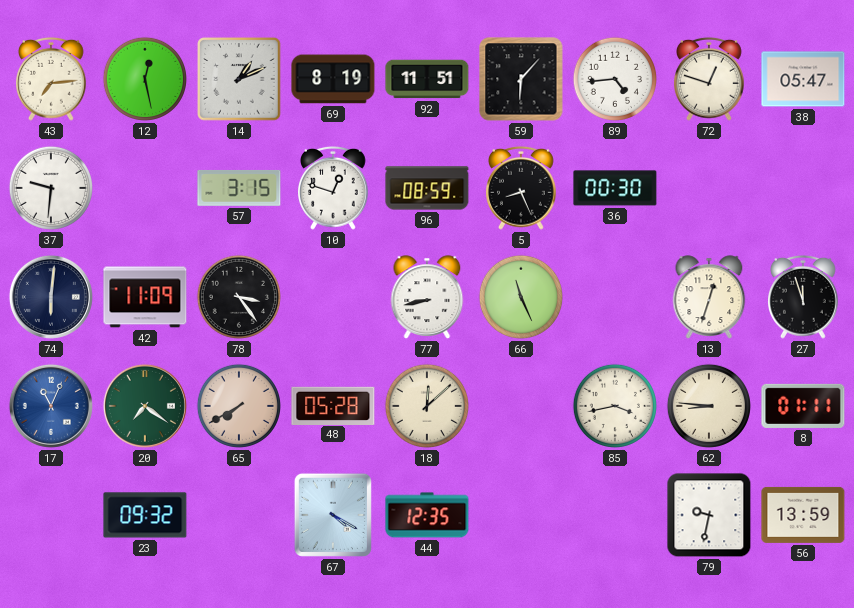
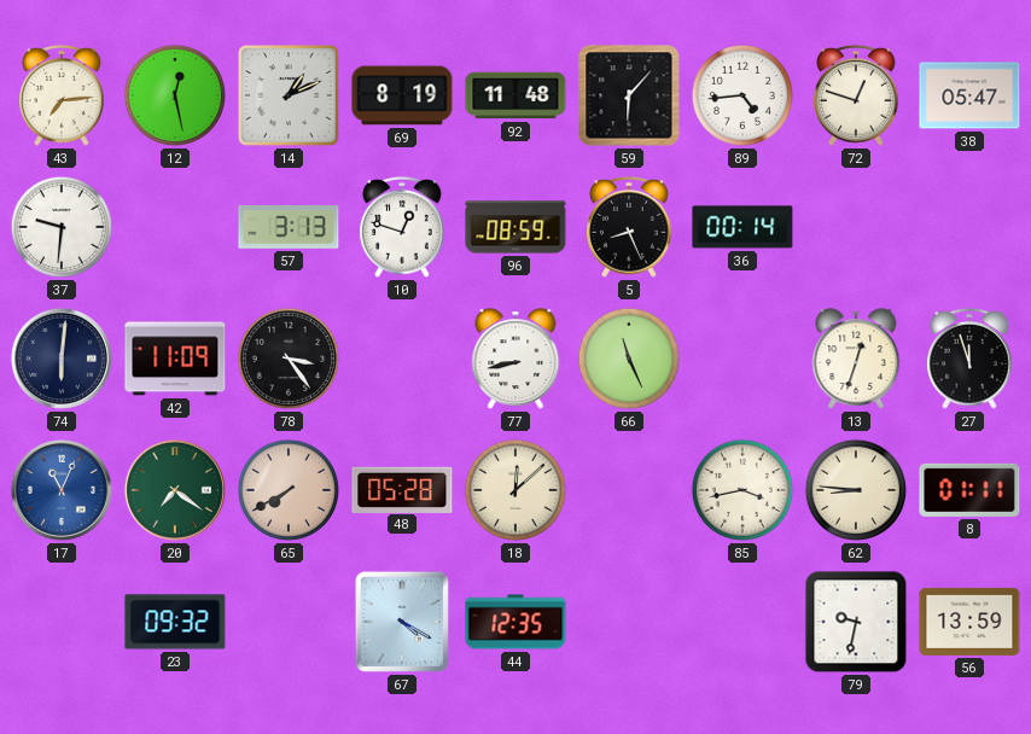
92: 11:51 -> 11:48
57: 3:15 -> 3:13
36: 00:30 -> 00:14
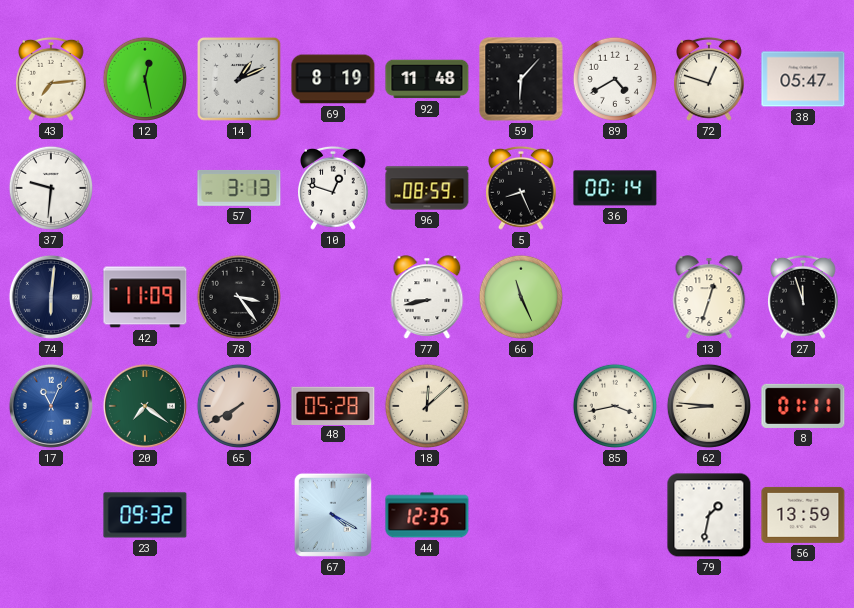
89: 4:44 -> 4:40
79: 9:32 -> 1:32
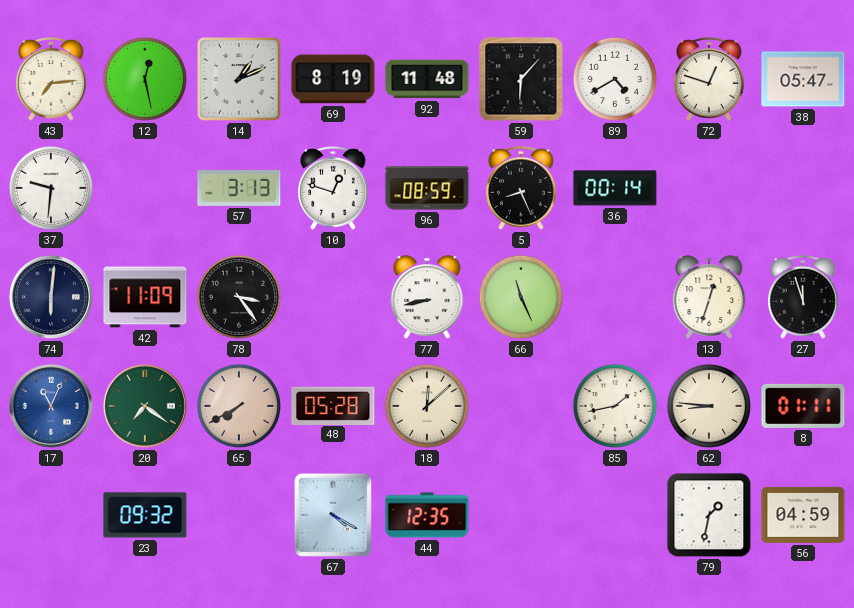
85: 3:43 -> 1:43
56: 13:59 -> 04:59
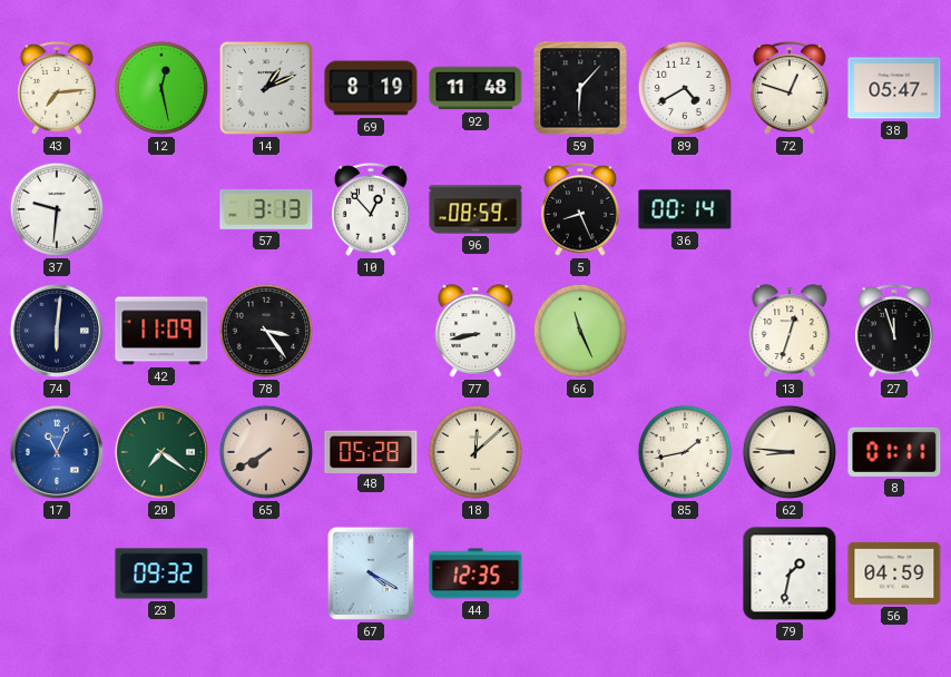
10: 12:48 -> 12:53
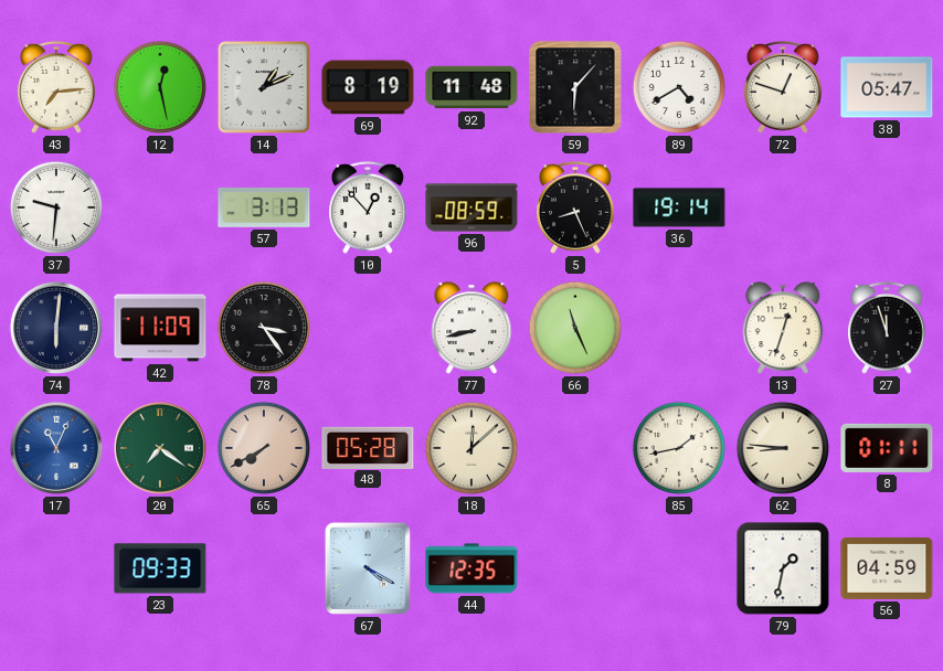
36: 00:14 -> 19:14
23: 09:32 -> 09:33
